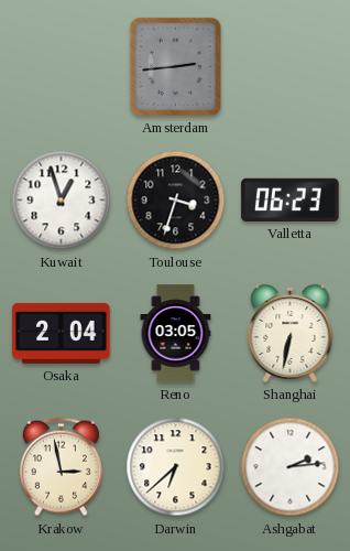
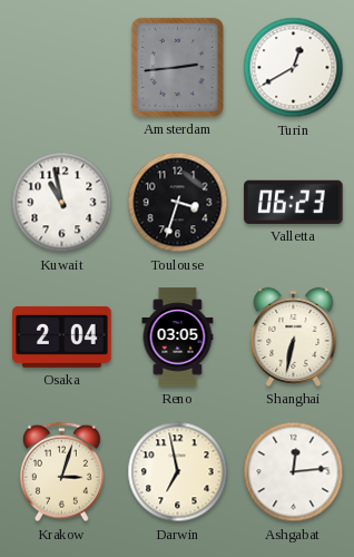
Turin: none -> 12:40
Kuwait: 12:57 -> 10:58
Krakow: 2:58 -> 3:03
Darwin: 6:38 -> 6:58
Ashgabat: 2:14 -> 12:14
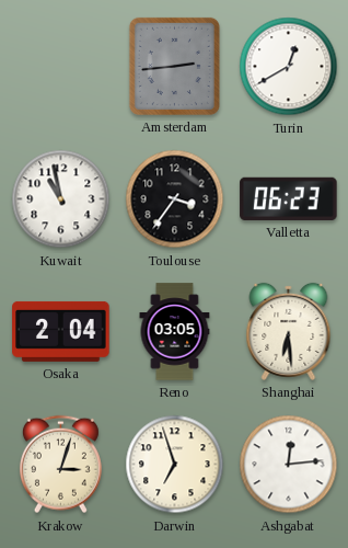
Toulouse: 3:33 -> 3:36
Shanghai: 6:32 -> 6:29
Darwin: 6:58 -> 6:57
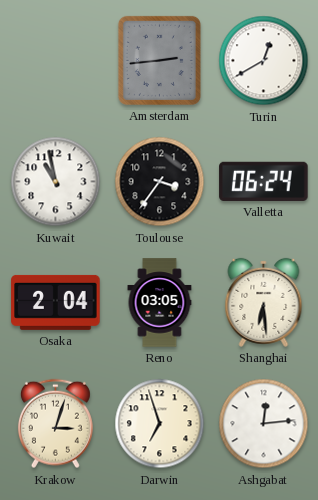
Valletta: 06:23 -> 06:24
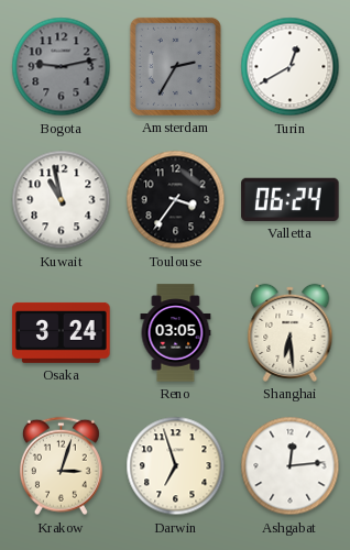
Bogota: none -> 9:13
Amsterdam: 2:44 -> 2:35
Osaka: 2:04 -> 3:24
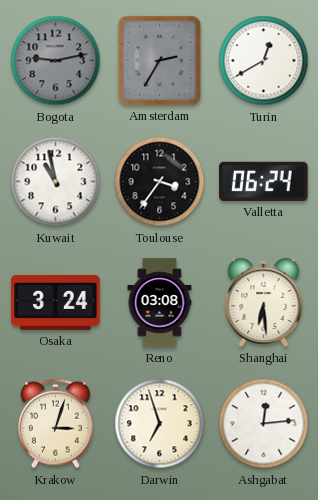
Reno: 03:05 -> 03:08
